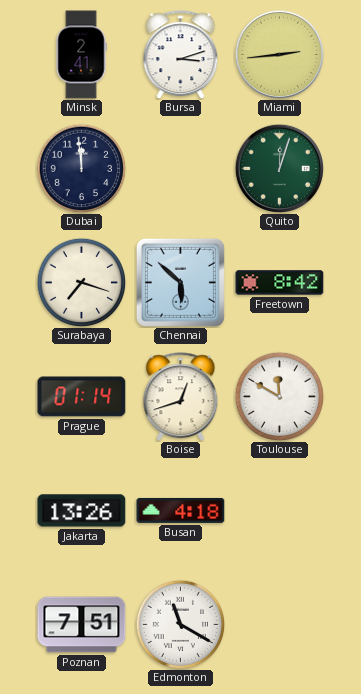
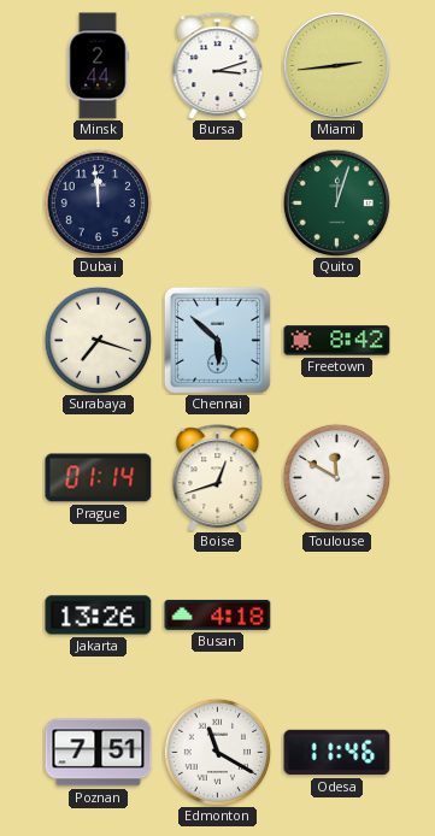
Minsk: 2:41 -> 2:44
Odesa: none -> 11:46
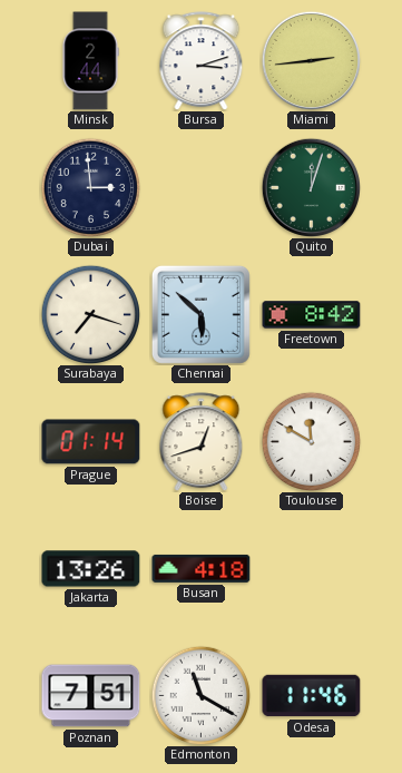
Dubai: 11:59 -> 2:59
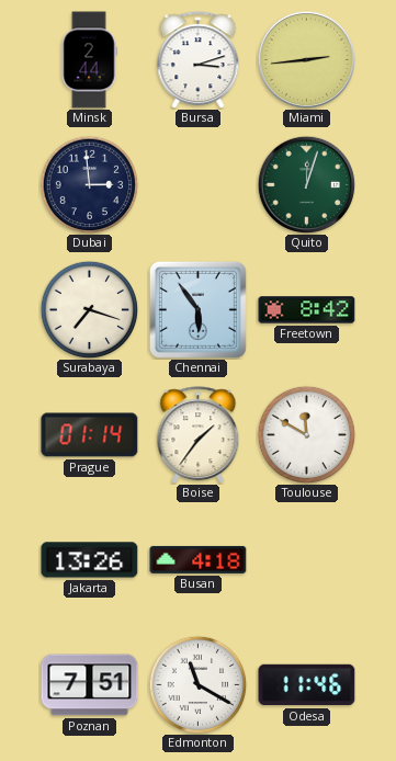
Chennai: 5:52 -> 5:54
Boise: 12:42 -> 1:36
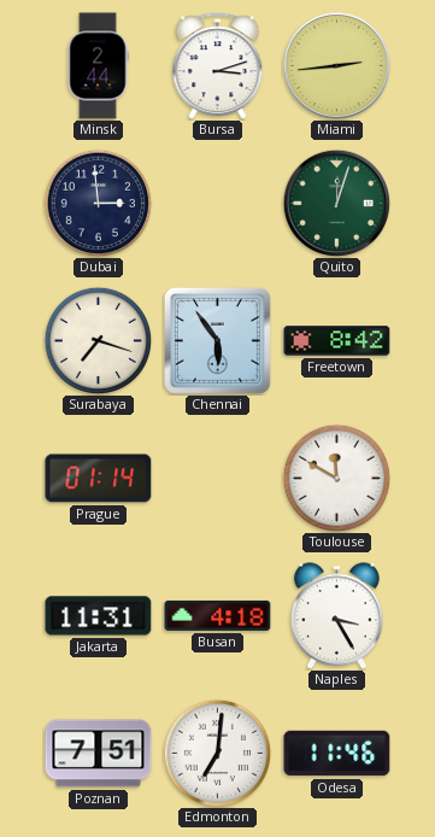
Boise: 1:36 -> none
Jakarta: 13:26 -> 11:31
Naples: none -> 3:25
Edmonton: 11:20 -> 7:01
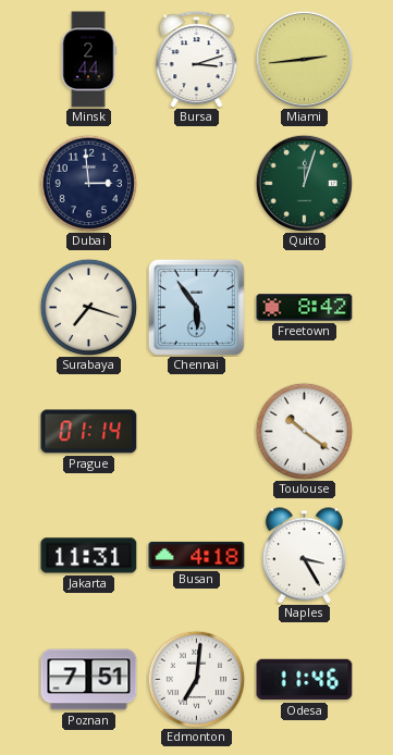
Toulouse: 11:50 -> 10:21
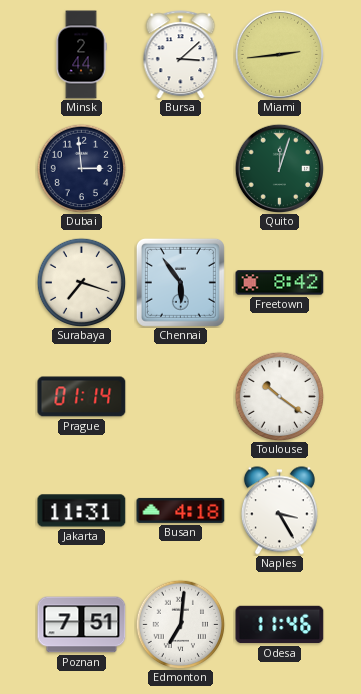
Bursa: 3:12 -> 3:08
